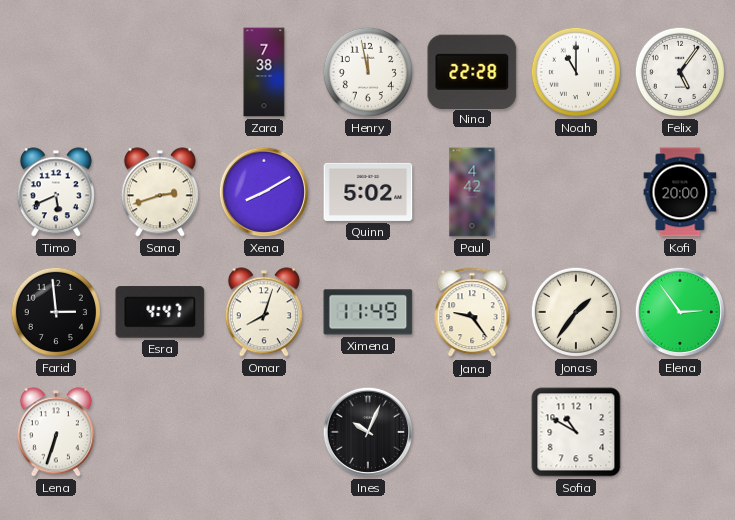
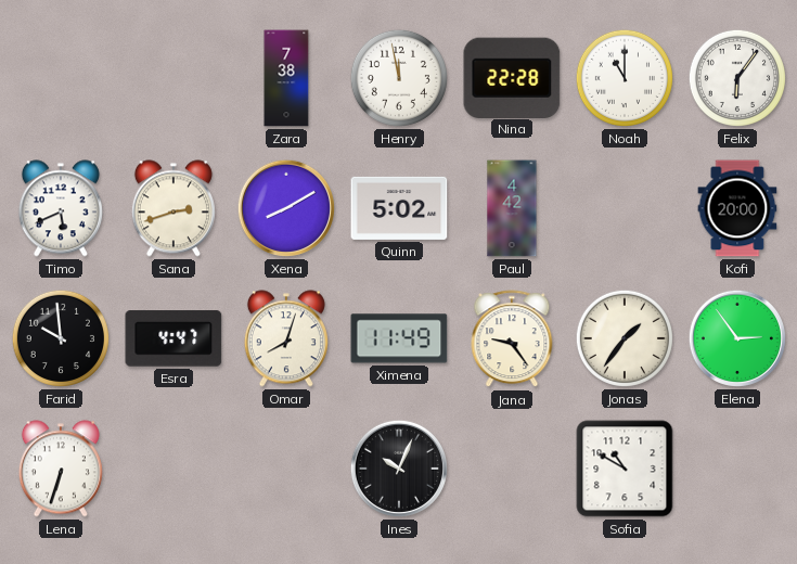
Felix: 5:06 -> 6:06
Farid: 2:59 -> 9:59
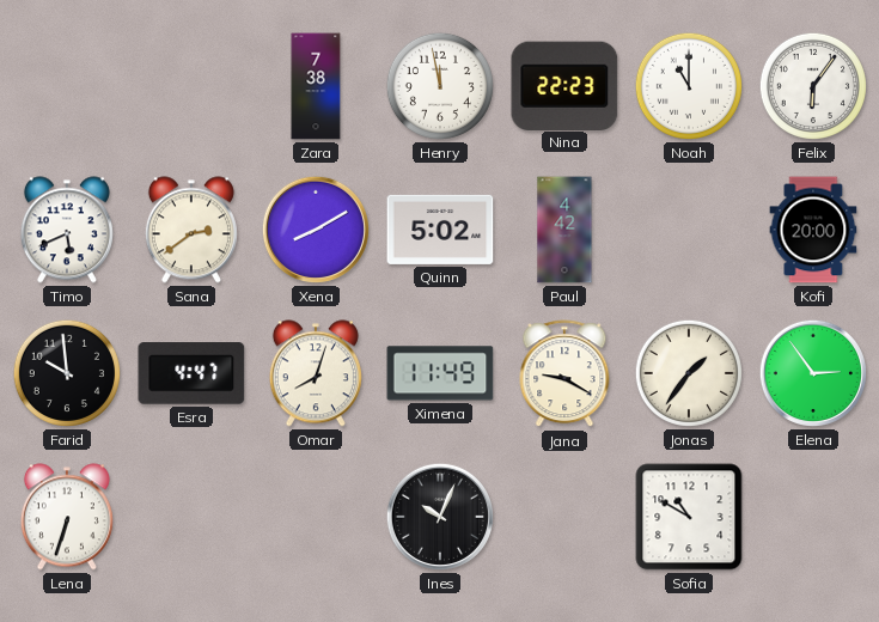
Nina: 22:28 -> 22:23
Sana: 2:42 -> 2:39
Jana: 9:24 -> 9:20
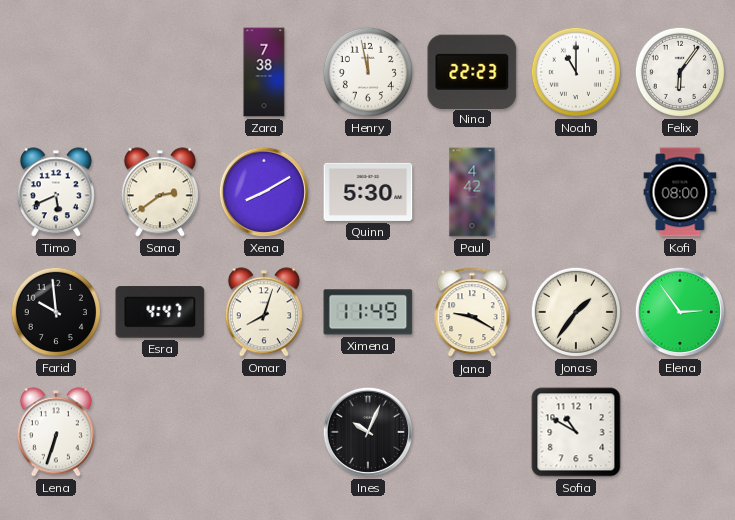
Quinn: 5:02 -> 5:30
Kofi: 20:00 -> 08:00
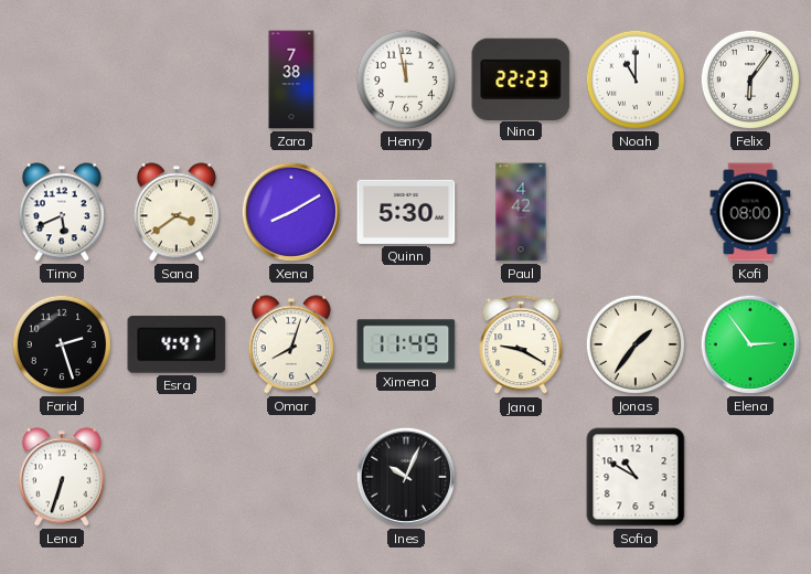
Sana: 2:39 -> 3:39
Farid: 9:59 -> 2:27
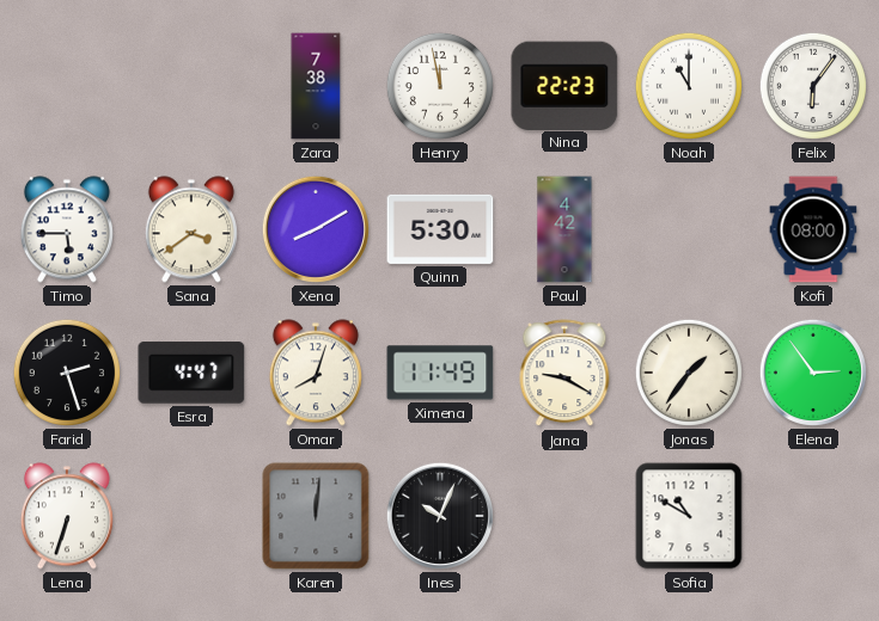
Timo: 5:41 -> 5:45
Karen: none -> 12:01
